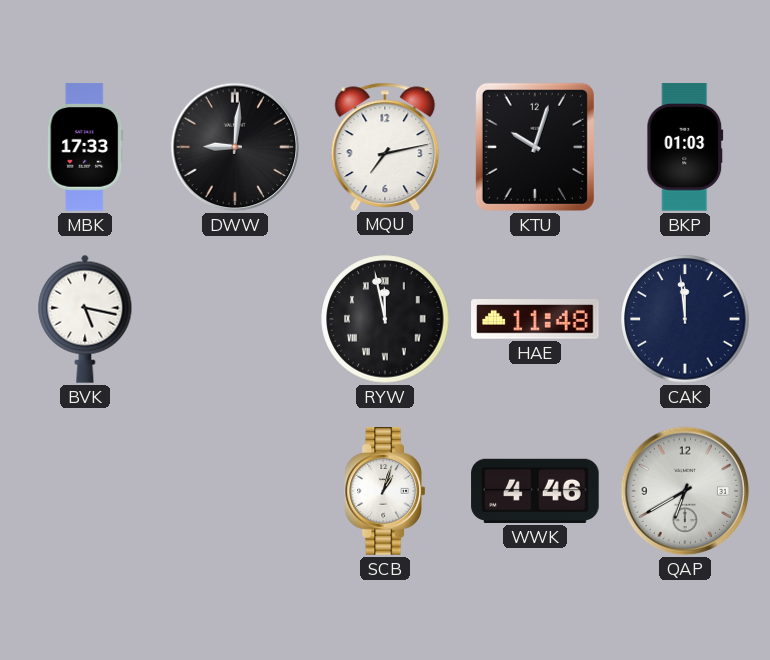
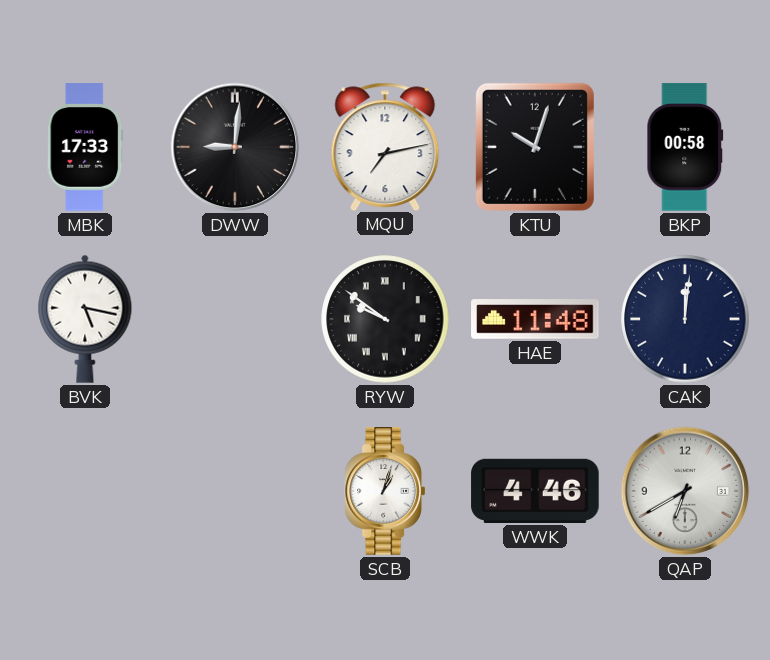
BKP: 01:03 -> 00:58
RYW: 11:58 -> 9:51
CAK: 11:59 -> 12:01
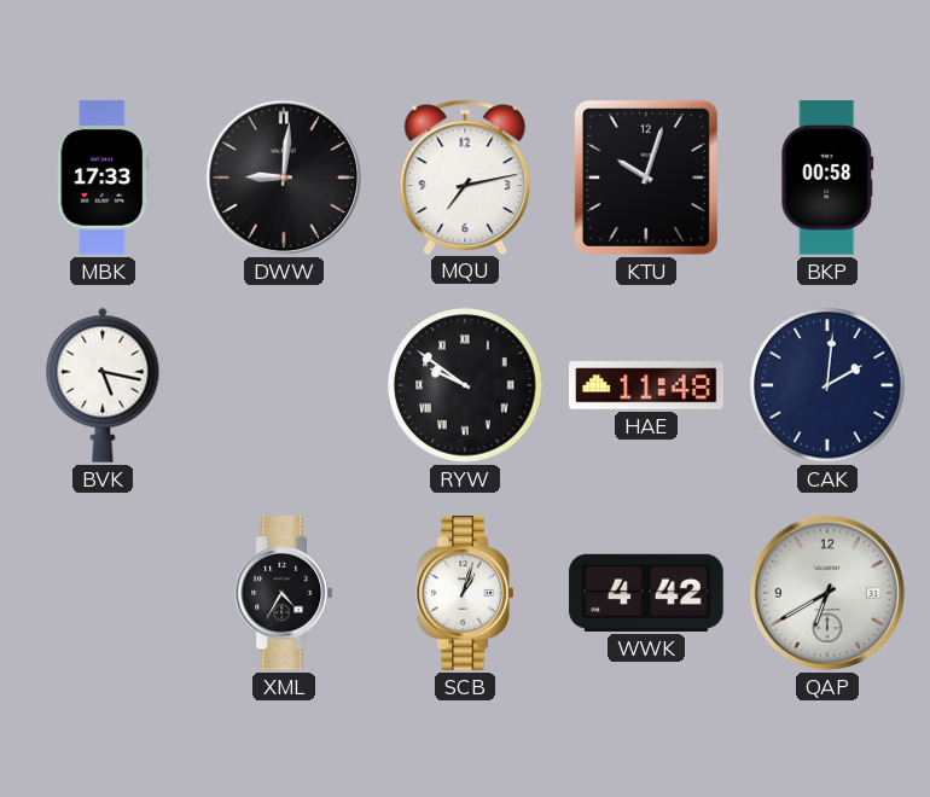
CAK: 12:01 -> 2:01
XML: none -> 4:35
WWK: 4:46 -> 4:42
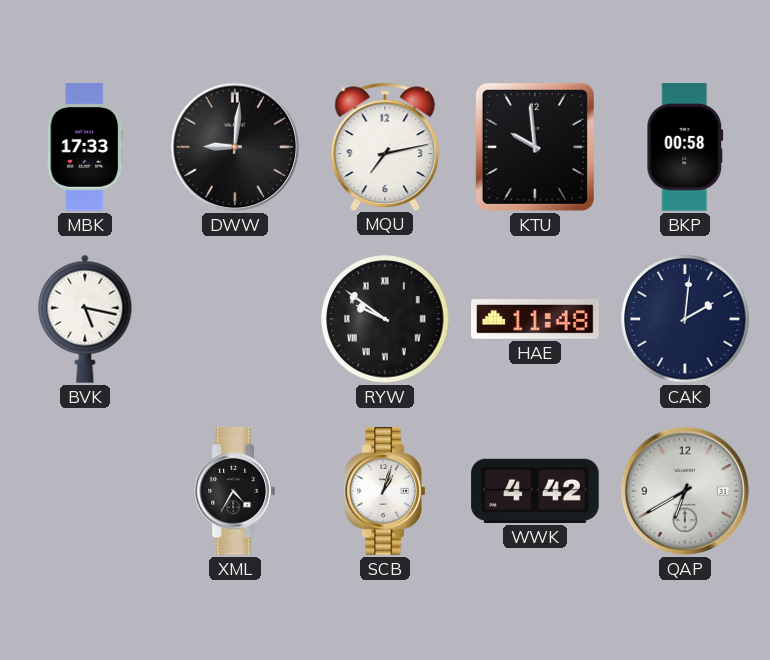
KTU: 10:03 -> 9:59
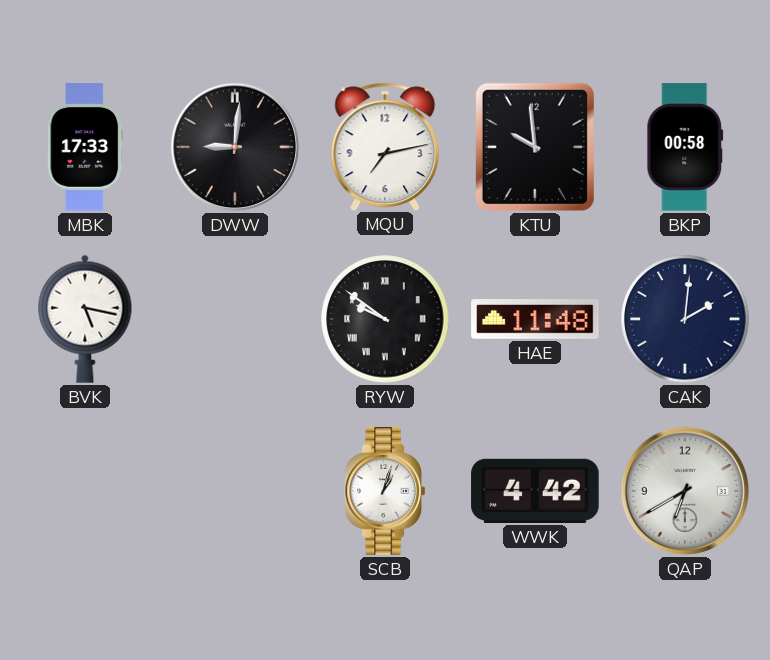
XML: 4:35 -> none
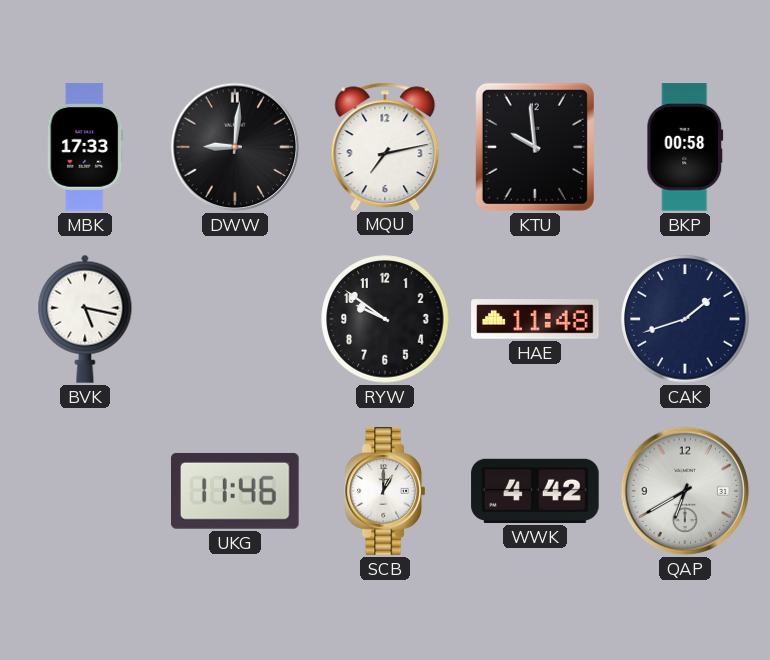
RYW numerals: Roman -> Arabic
CAK: 2:01 -> 1:42
UKG: none -> 11:46
SCB: 1:03 -> 1:00
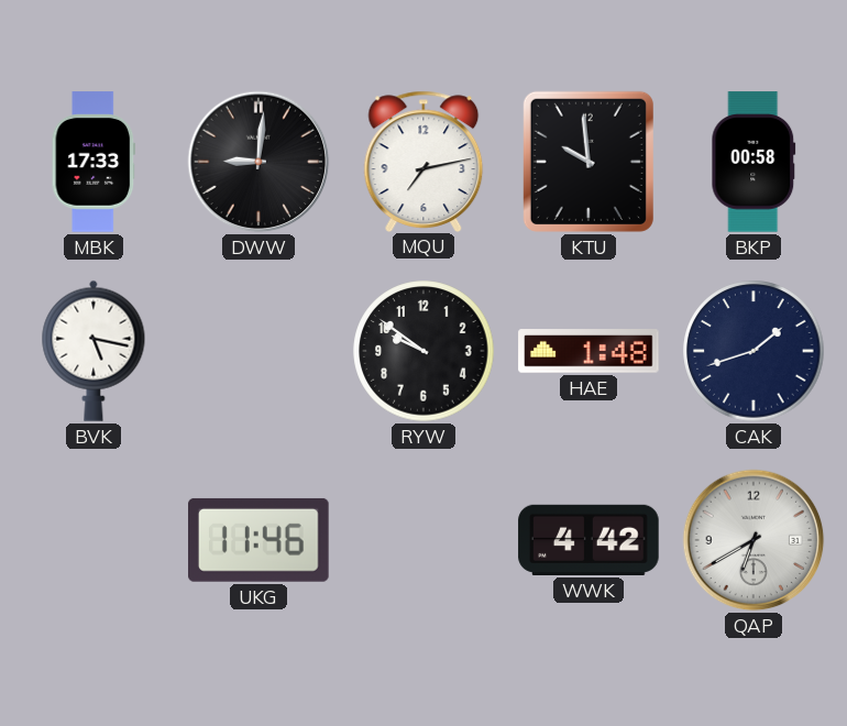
HAE: 11:48 -> 1:48
SCB: 1:00 -> none
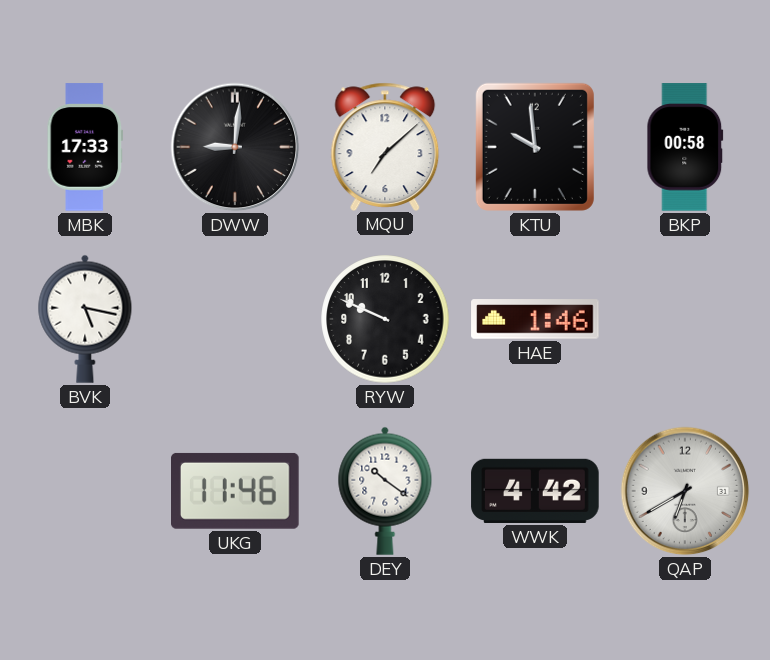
MQU: 7:13 -> 7:08
RYW: 9:51 -> 9:49
HAE: 1:48 -> 1:46
CAK: 1:42 -> none
DEY: none -> 10:21
